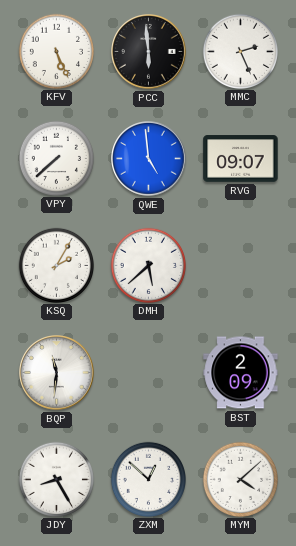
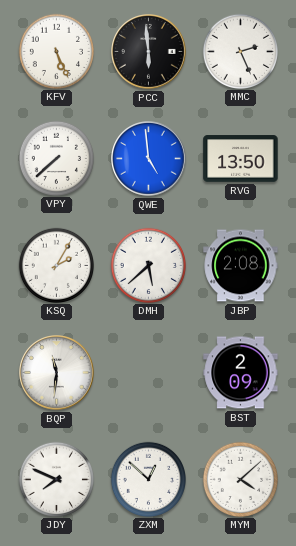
RVG: 09:07 -> 13:50
JBP: none -> 2:08
JDY: 8:25 -> 7:49
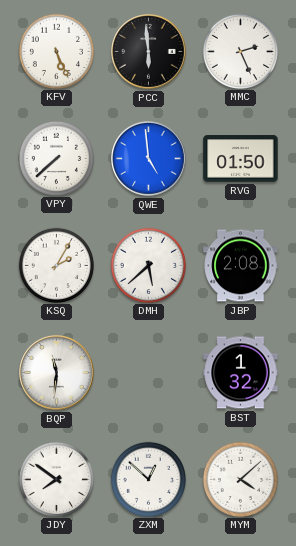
RVG: 13:50 -> 01:50
BST: 2:09 -> 1:32
JDY: 7:49 -> 7:51
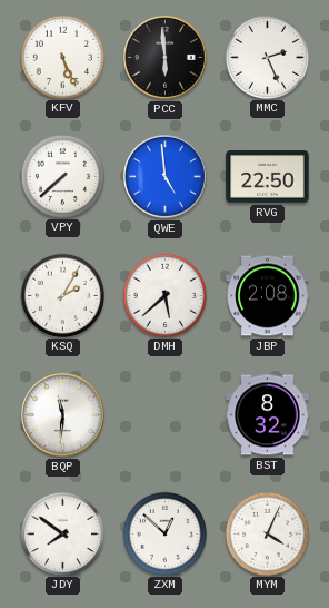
RVG: 01:50 -> 22:50
BST: 1:32 -> 8:32
MYM: 4:08 -> 4:04
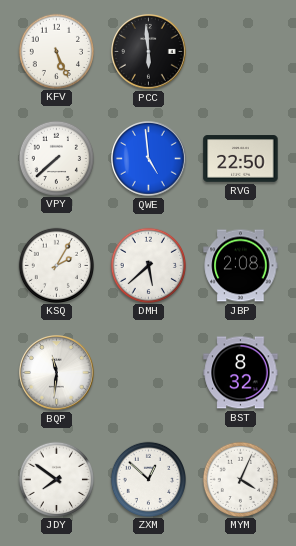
MMC: 2:26 -> none
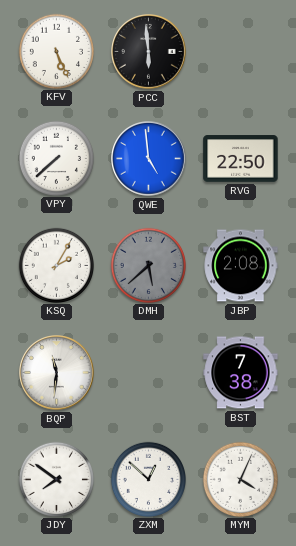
DMH dial: white -> grey
BST: 8:32 -> 7:38
